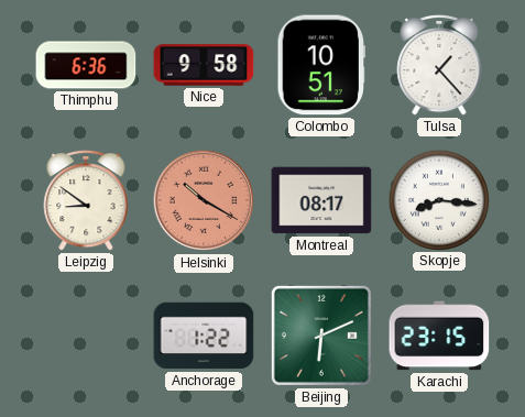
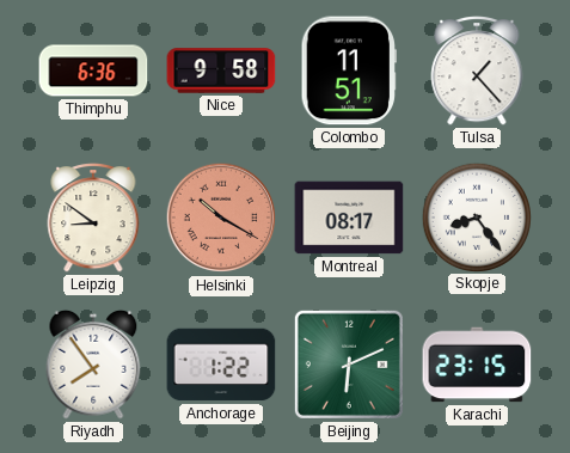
Colombo: 10:51 -> 11:51
Skopje: 8:16 -> 8:24
Riyadh: none -> 7:54
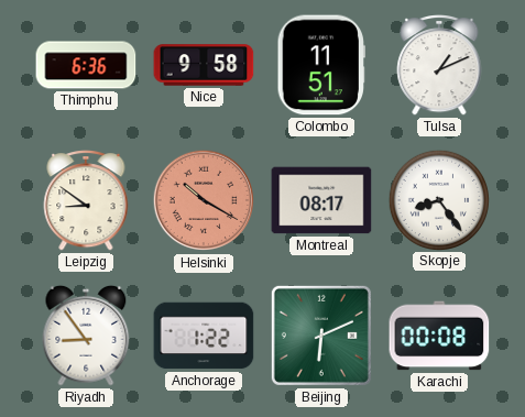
Tulsa: 1:23 -> 1:11
Riyadh: 7:54 -> 8:54
Karachi: 23:15 -> 00:08
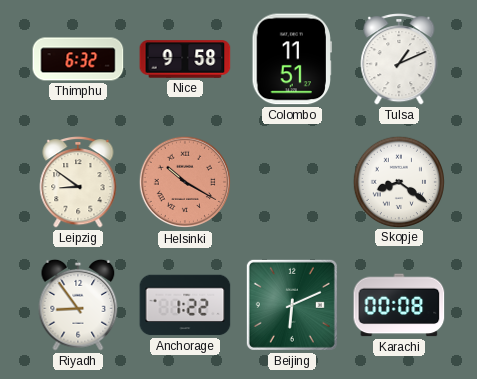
Thimphu: 6:36 -> 6:32
Montreal: 08:17 -> none
Skopje: 8:24 -> 8:21
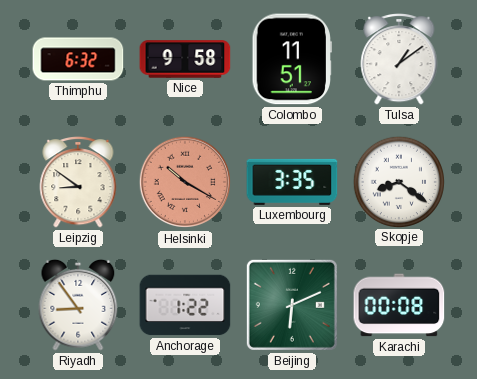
Tulsa: 1:11 -> 1:09
Luxembourg: none -> 3:35
